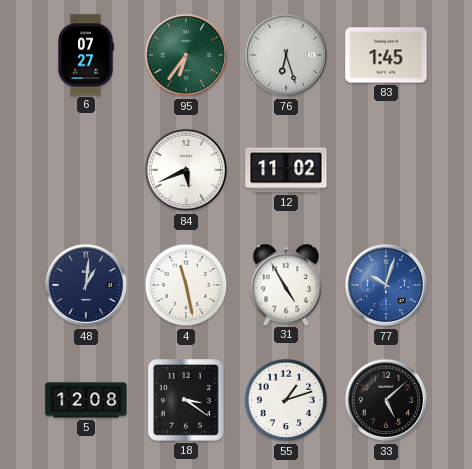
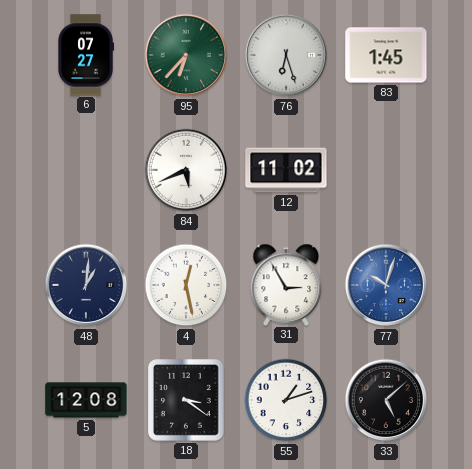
95: 6:36 -> 6:37
4: 11:28 -> 12:28
31: 4:55 -> 2:55
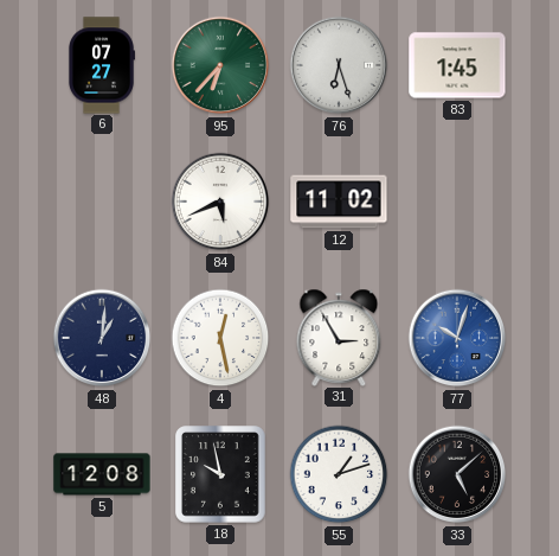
18: 3:21 -> 9:58
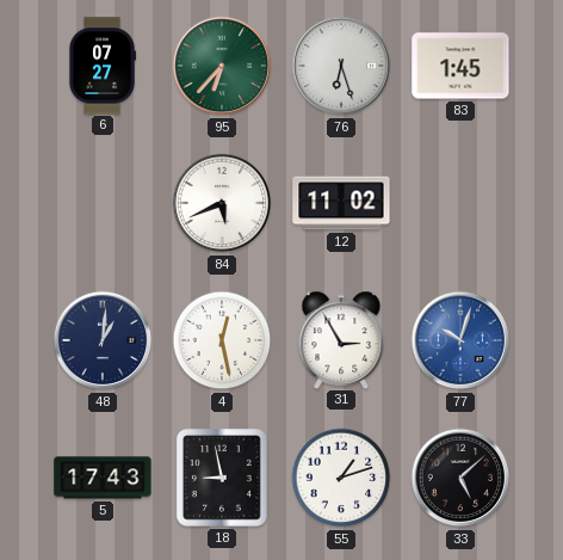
5: 12:08 -> 17:43
18: 9:58 -> 8:58
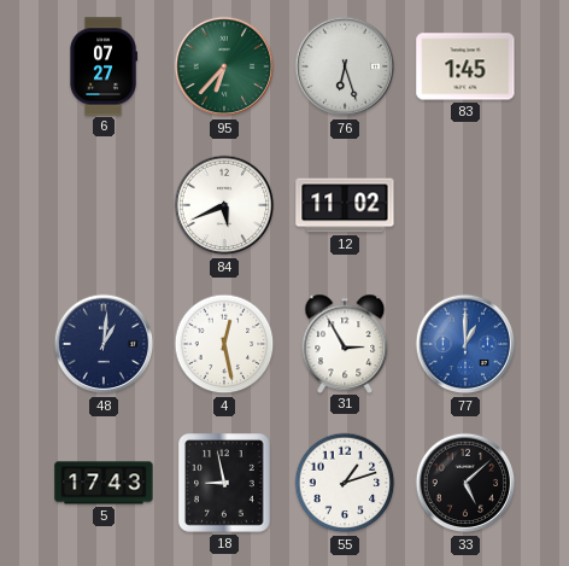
77: 10:03 -> 1:00
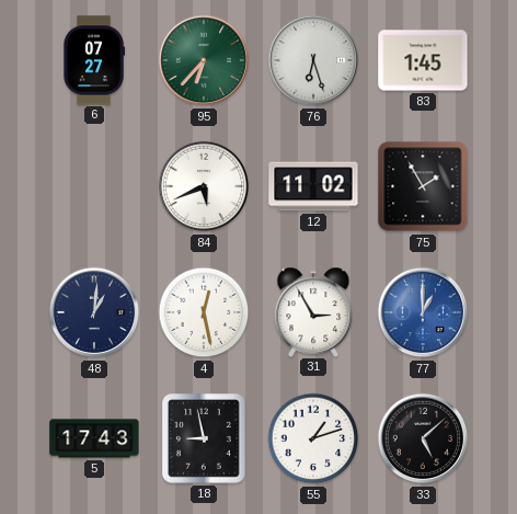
75: none -> 1:55
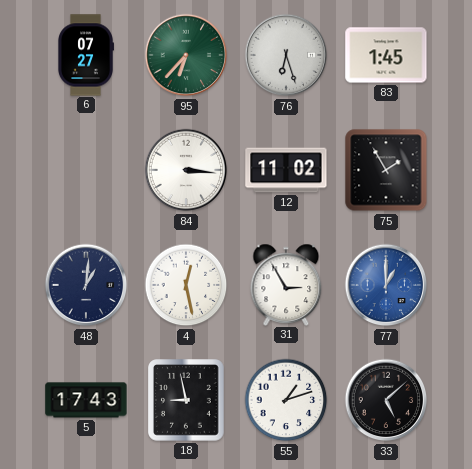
84: 5:41 -> 3:16
